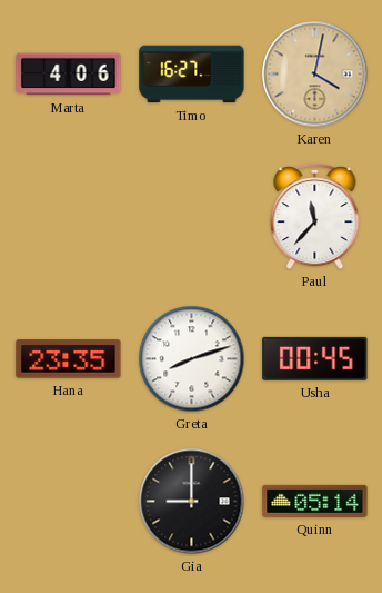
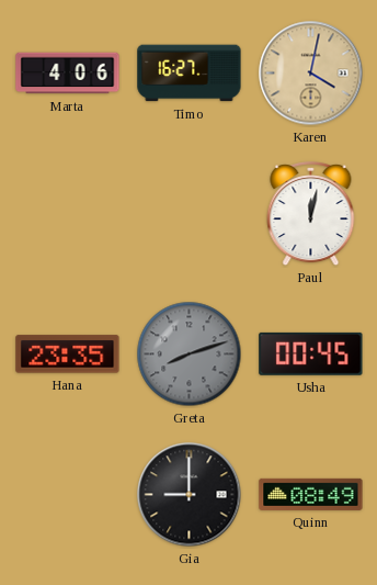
Paul: 11:37 -> 12:02
Greta dial: white -> grey
Quinn: 05:14 -> 08:49
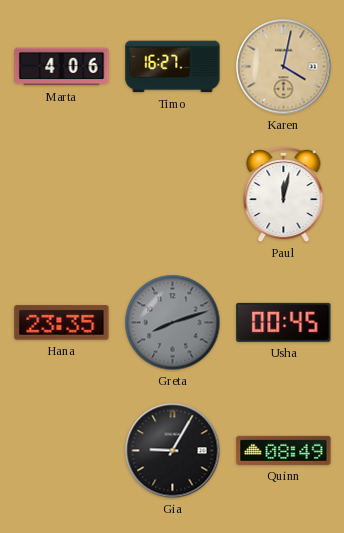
Gia: 9:00 -> 9:05
